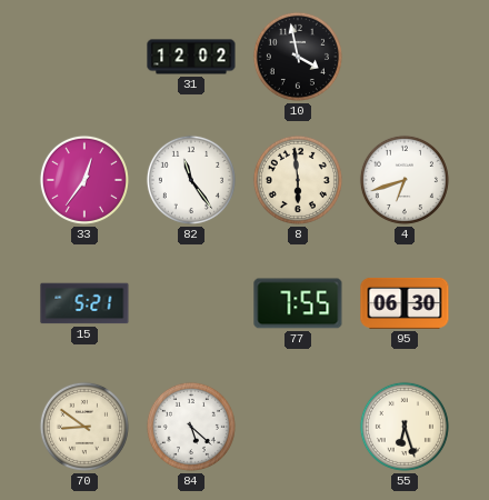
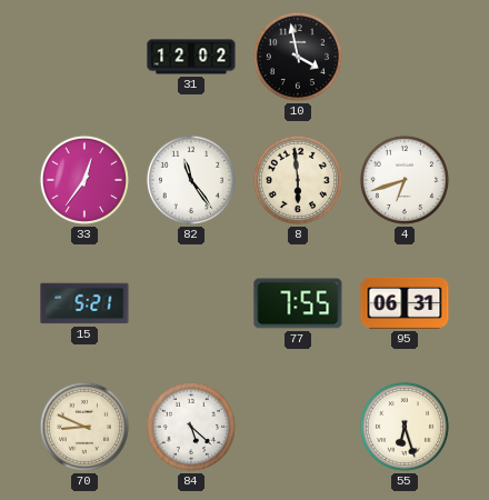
95: 06:30 -> 06:31
70: 8:51 -> 8:49
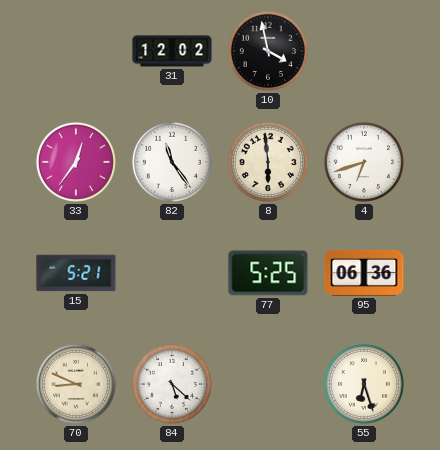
77: 7:55 -> 5:25
95: 06:31 -> 06:36
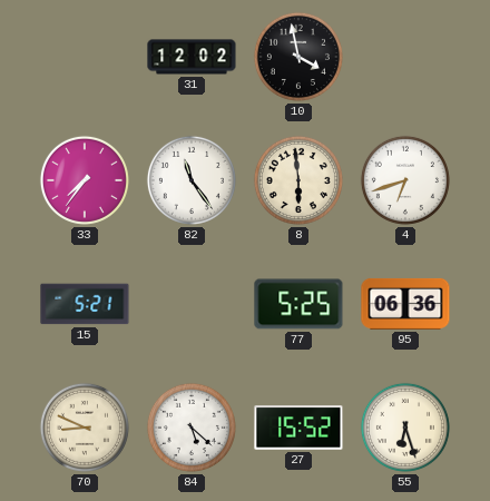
33: 12:36 -> 7:36
27: none -> 15:52
